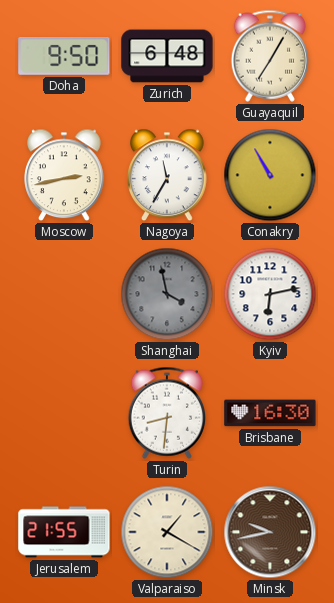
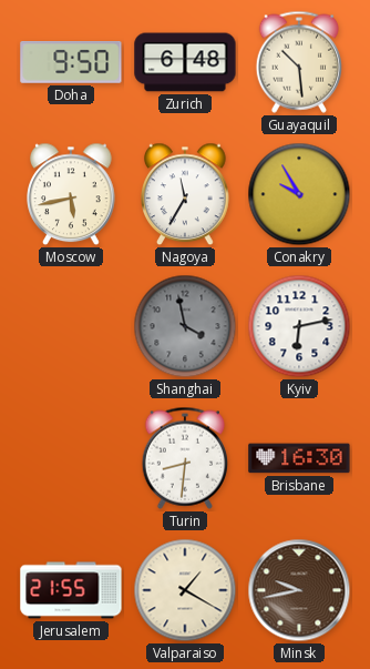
Guayaquil: 7:05 -> 10:29
Moscow: 2:43 -> 5:43
Conakry: 10:55 -> 9:55
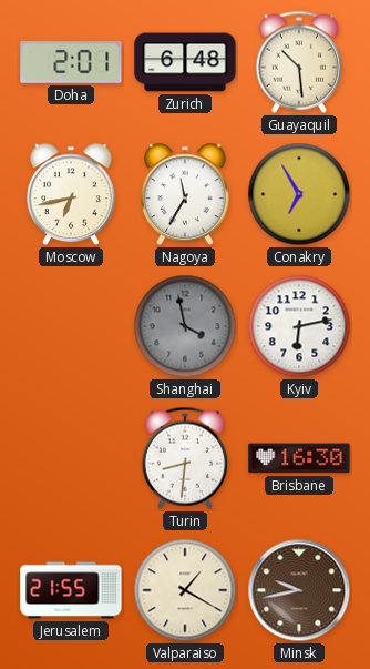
Doha: 9:50 -> 2:01
Moscow: 5:43 -> 6:43
Conakry: 9:55 -> 6:55
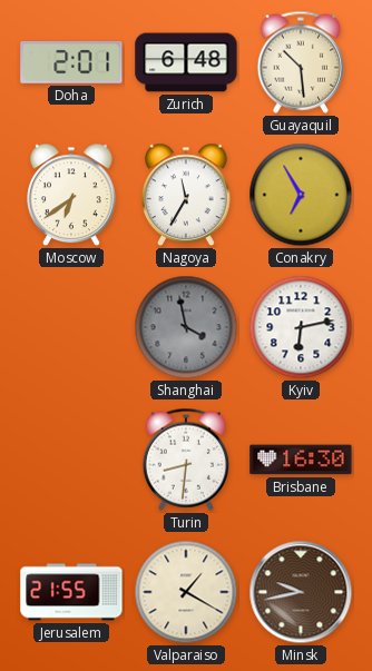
Moscow: 6:43 -> 6:39
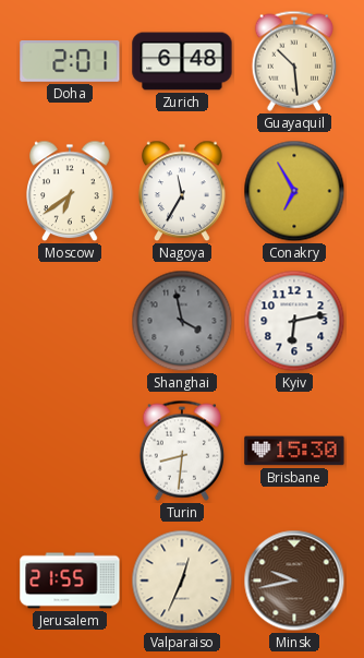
Brisbane: 16:30 -> 15:30
Valparaiso: 1:20 -> 12:34
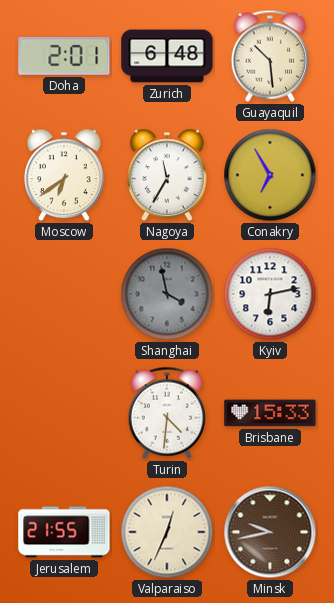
Turin: 8:31 -> 4:31
Brisbane: 15:30 -> 15:33
